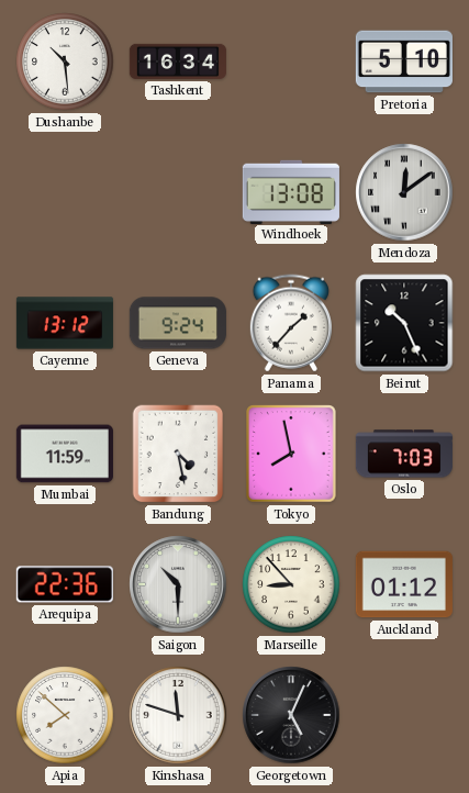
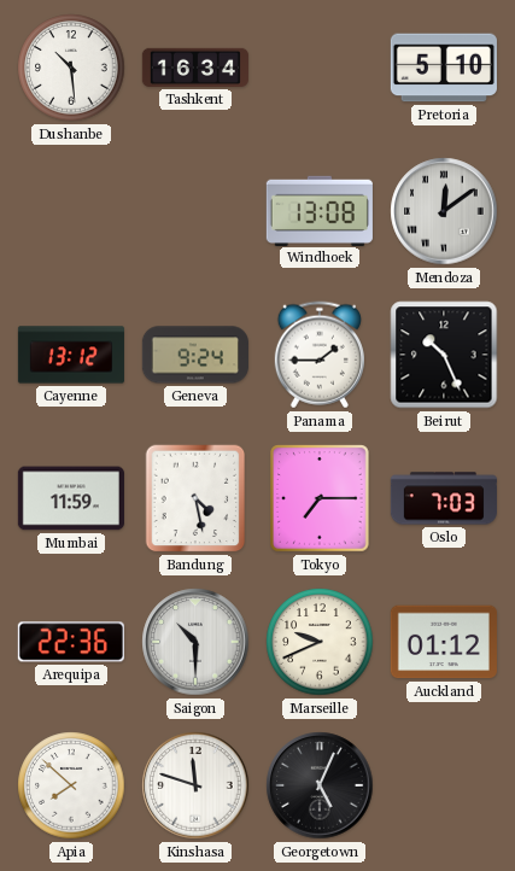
Panama: 1:37 -> 1:45
Tokyo: 7:58 -> 7:15
Marseille: 8:53 -> 9:41
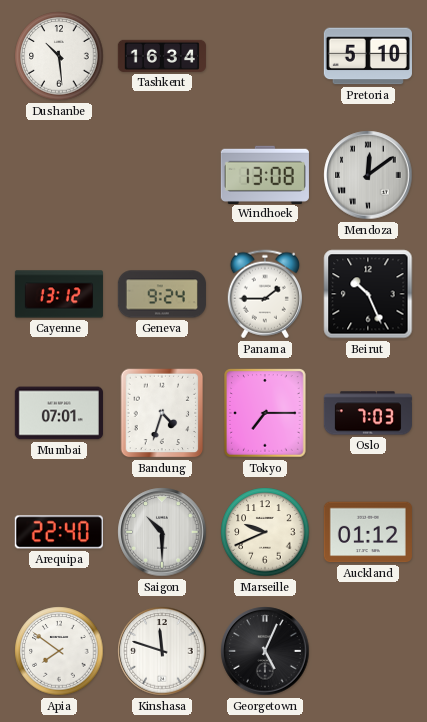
Mumbai: 11:59 -> 07:01
Bandung: 4:28 -> 4:33
Arequipa: 22:36 -> 22:40
Apia: 7:52 -> 7:51
